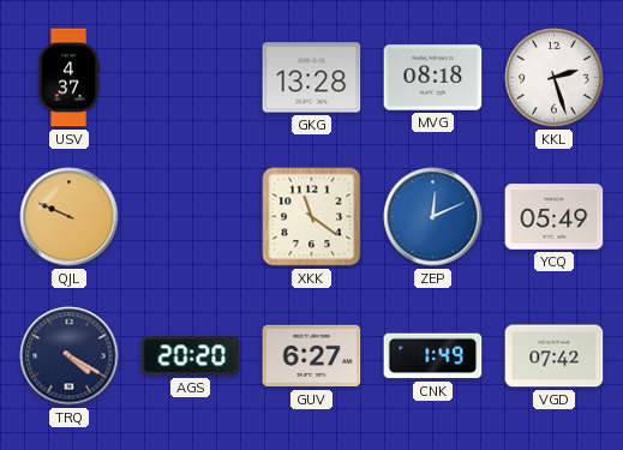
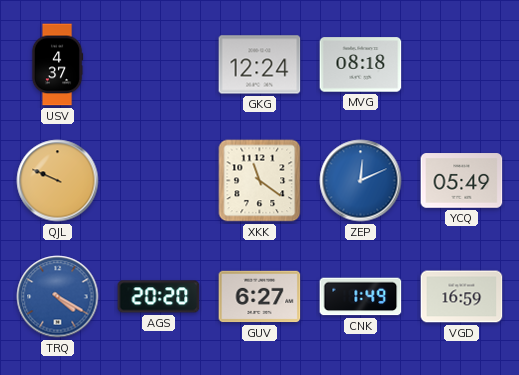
GKG: 13:28 -> 12:24
KKL: 2:27 -> none
TRQ dial: navy -> blue
VGD: 07:42 -> 16:59
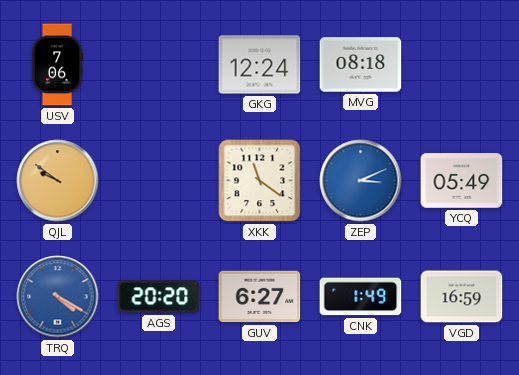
USV: 4:37 -> 7:06
QJL: 9:49 -> 9:51
ZEP: 12:11 -> 3:11
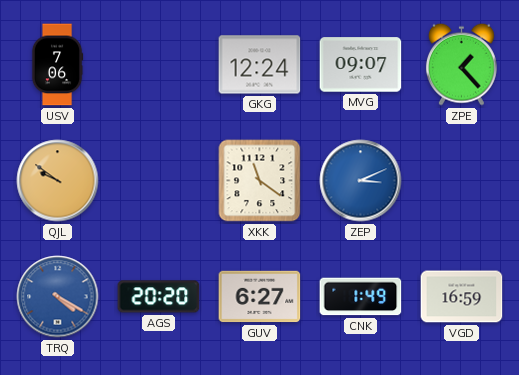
MVG: 08:18 -> 09:07
ZPE: none -> 1:23
YCQ: 05:49 -> none
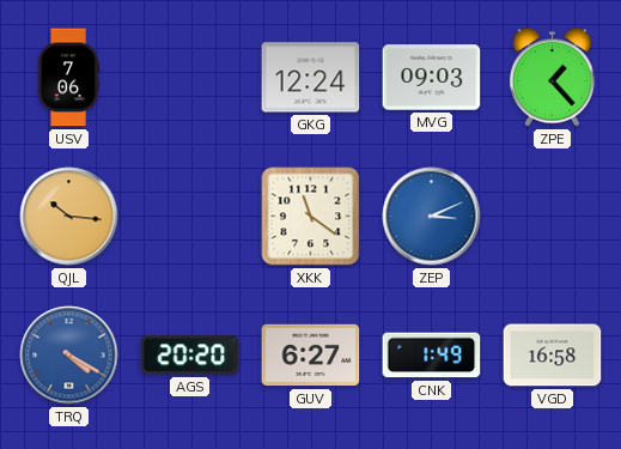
MVG: 09:07 -> 09:03
QJL: 9:51 -> 10:16
VGD: 16:59 -> 16:58
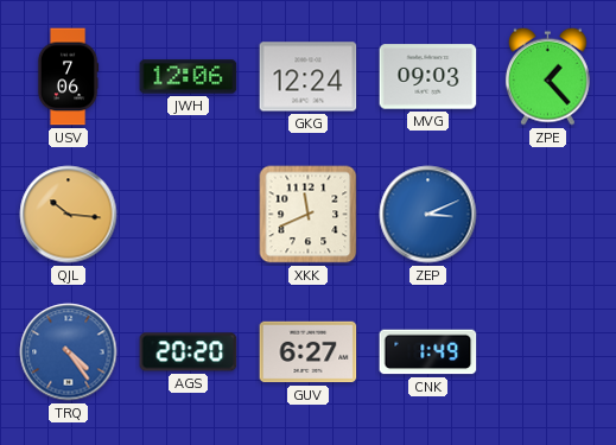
JWH: none -> 12:06
XKK: 11:21 -> 11:41
TRQ: 4:20 -> 4:24
VGD: 16:58 -> none
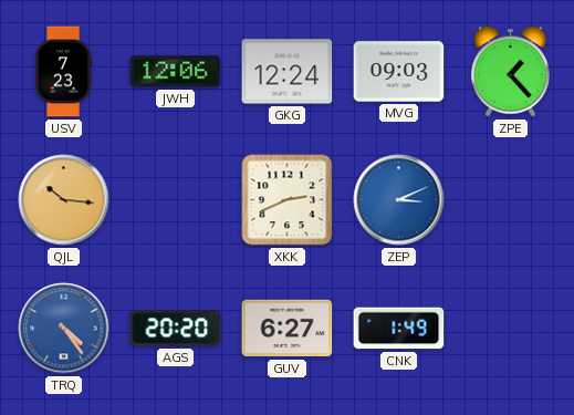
USV: 7:06 -> 7:23
XKK: 11:41 -> 2:41
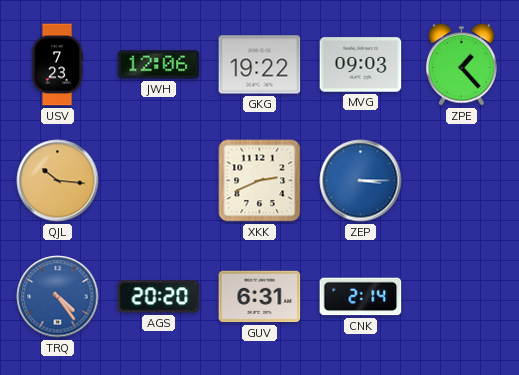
GKG: 12:24 -> 19:22
ZEP: 3:11 -> 3:15
GUV: 6:27 -> 6:31
CNK: 1:49 -> 2:14
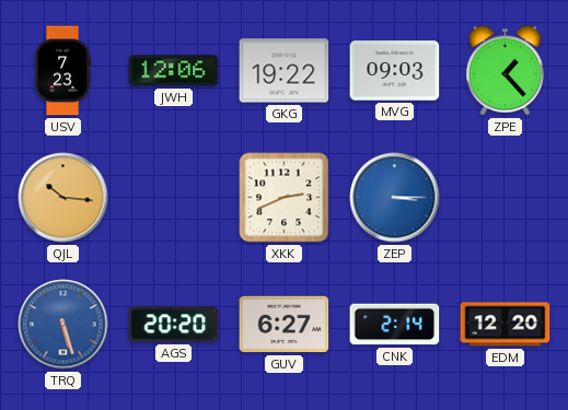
TRQ: 4:24 -> 5:27
GUV: 6:31 -> 6:27
EDM: none -> 12:20
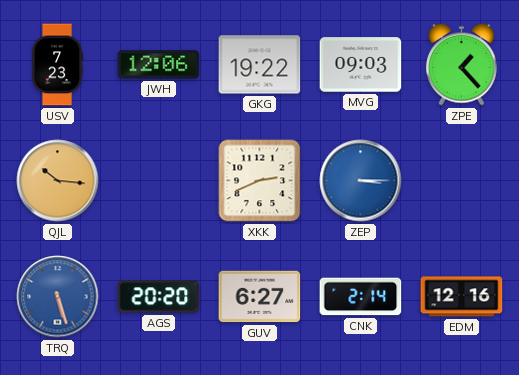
EDM: 12:20 -> 12:16
